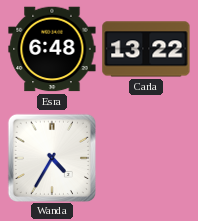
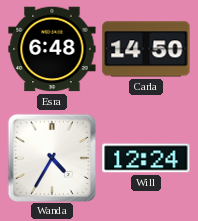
Carla: 13:22 -> 14:50
Will: none -> 12:24
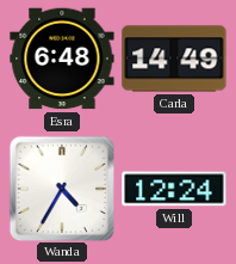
Carla: 14:50 -> 14:49
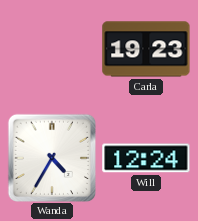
Esra: 6:48 -> none
Carla: 14:49 -> 19:23
